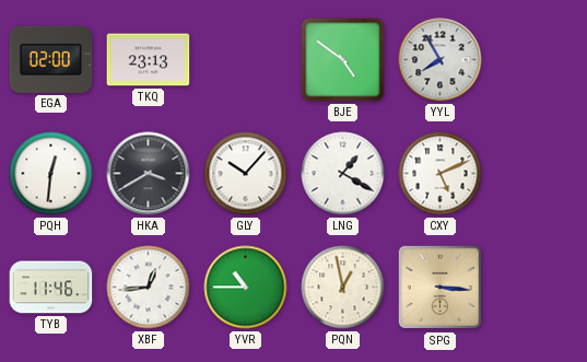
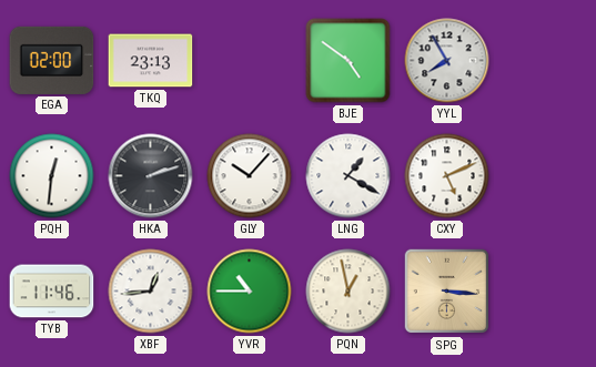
HKA: 3:40 -> 2:12
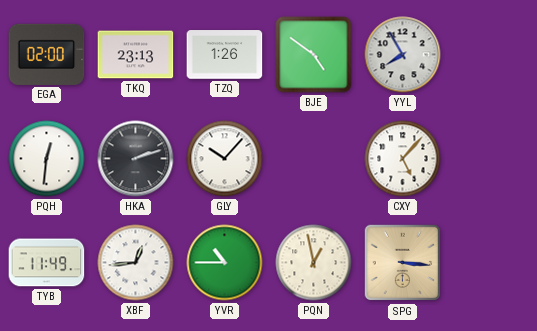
TZQ: none -> 1:26
LNG: 1:20 -> none
CXY: 5:11 -> 5:07
TYB: 11:46 -> 11:49
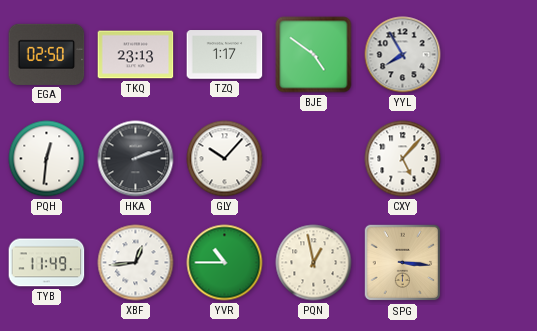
EGA: 02:00 -> 02:50
TZQ: 1:26 -> 1:17
